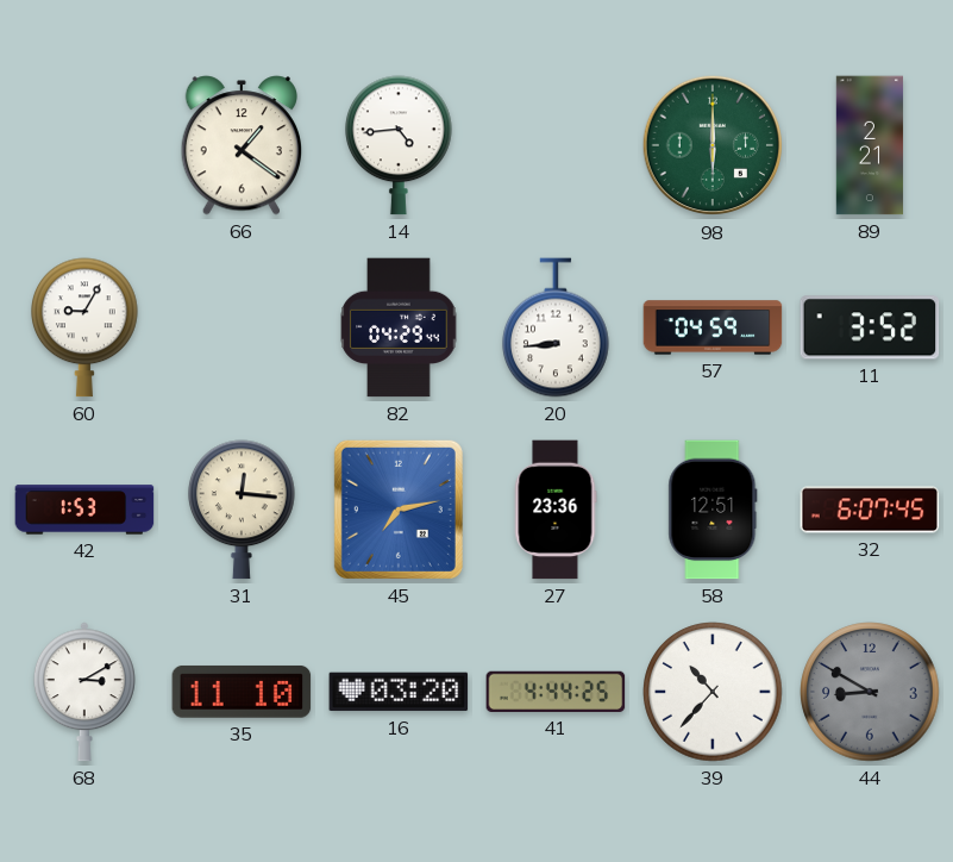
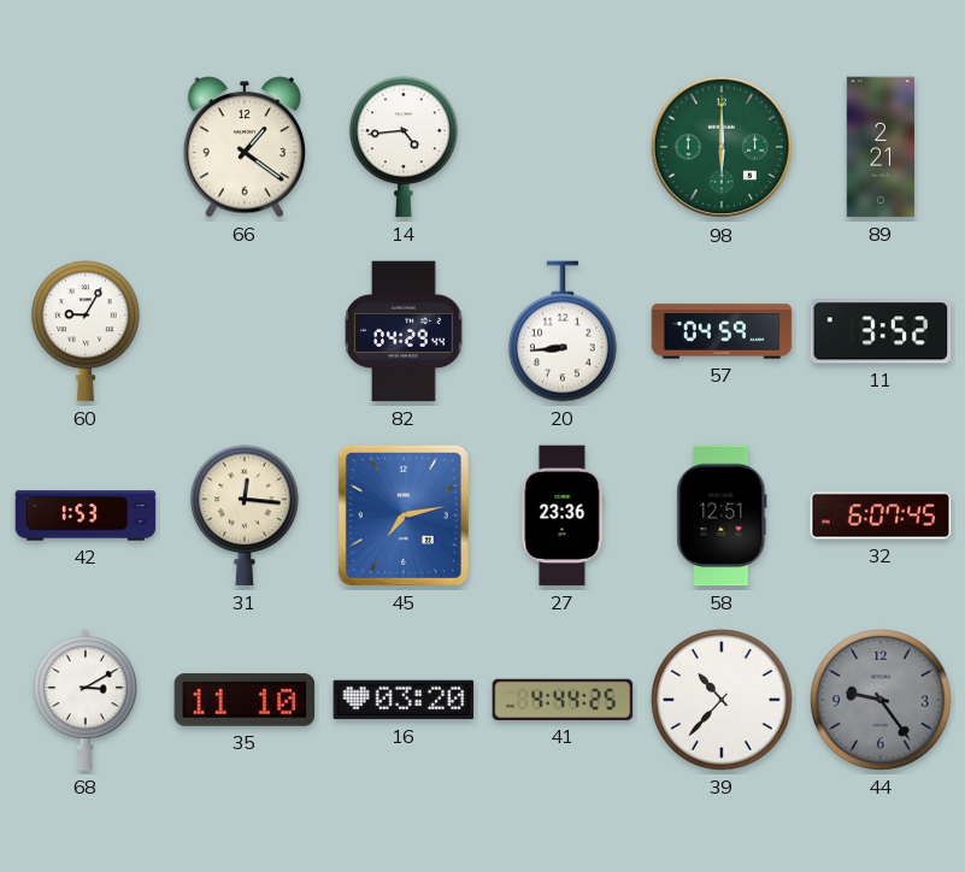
44: 8:50 -> 9:24
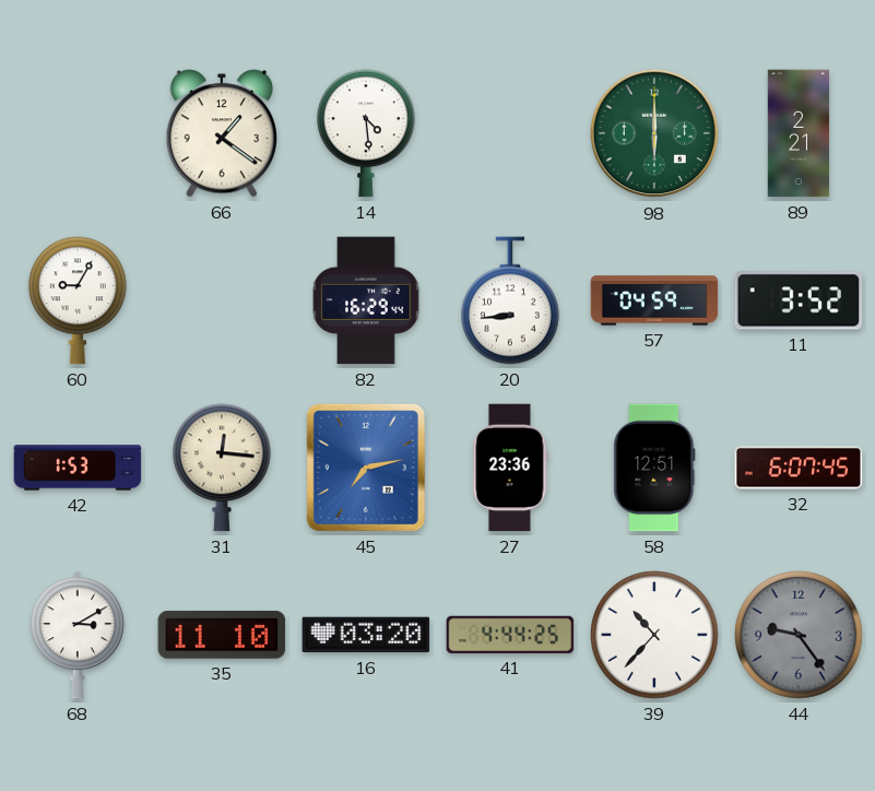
14: 4:44 -> 4:29
82: 04:29 -> 16:29
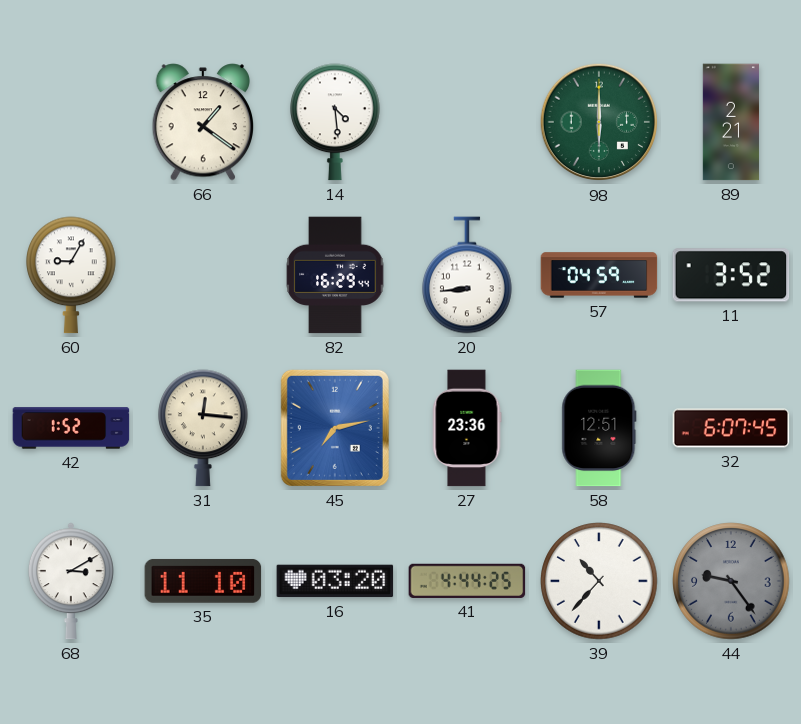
42: 1:53 -> 1:52
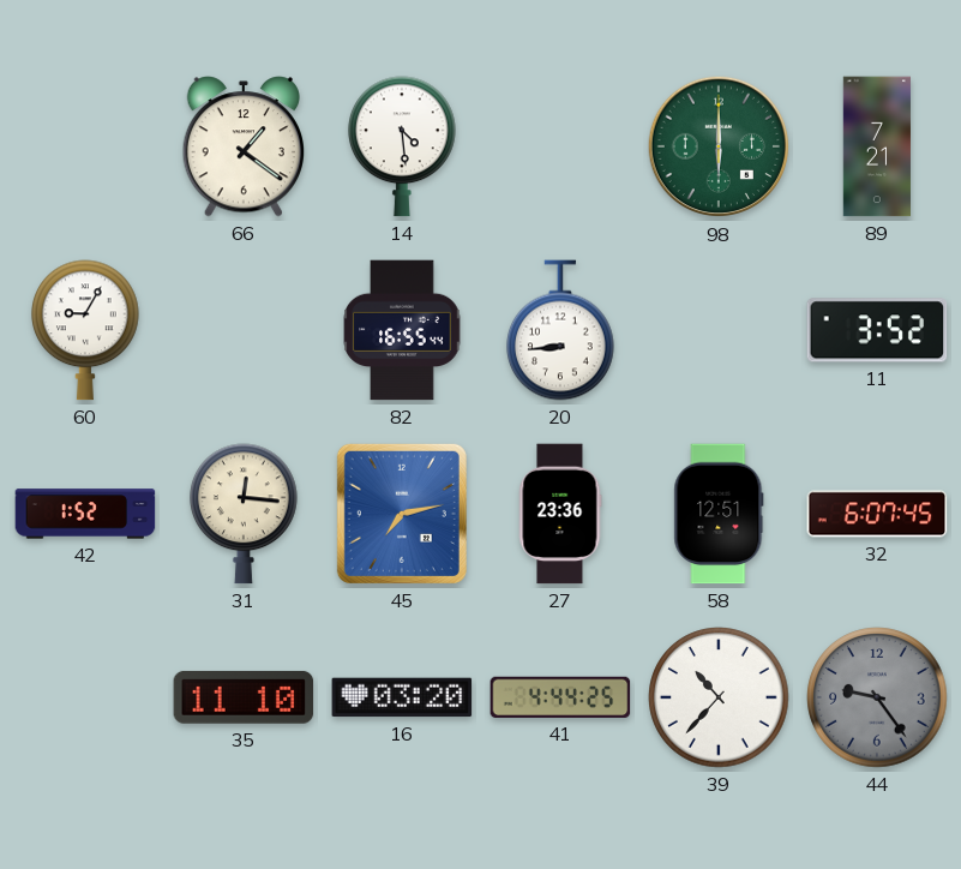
89: 2:21 -> 7:21
82: 16:29 -> 16:55
57: 04:59 -> none
68: 3:10 -> none
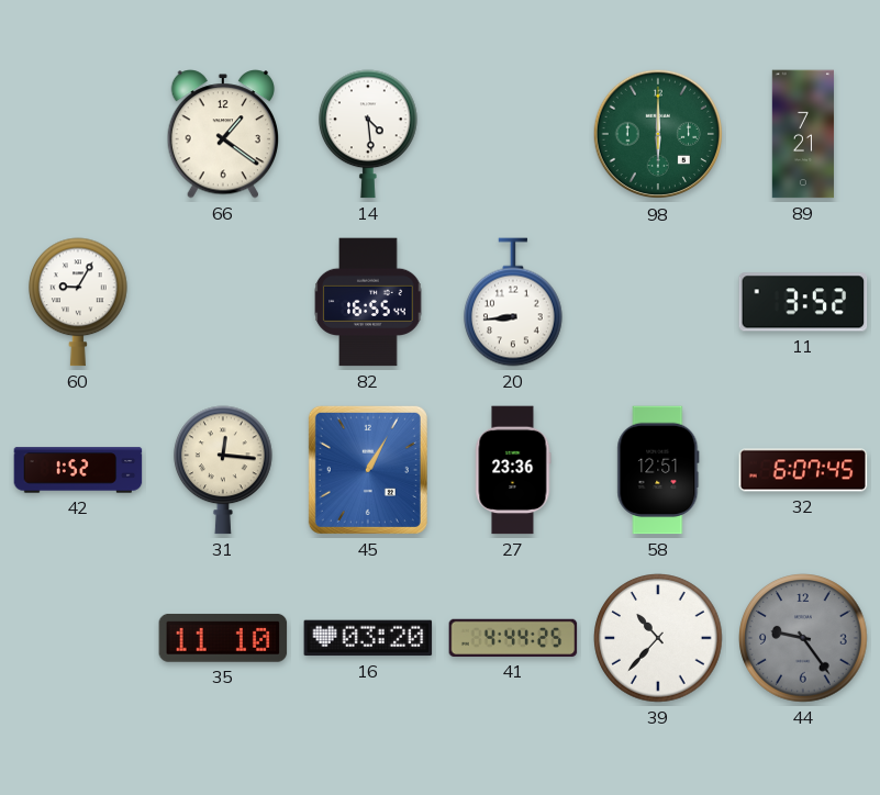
45: 7:13 -> 1:05
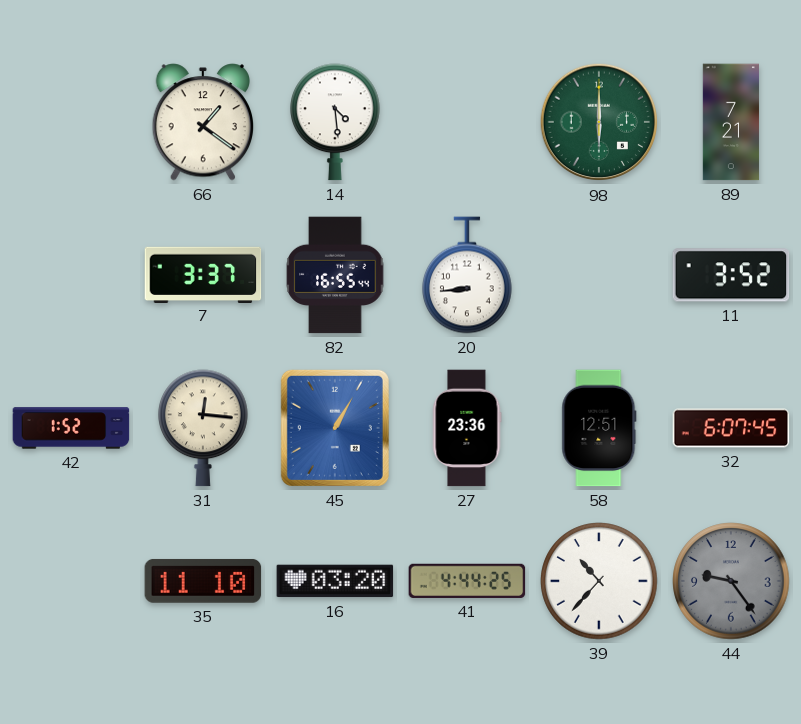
60: 9:05 -> none
7: none -> 3:37
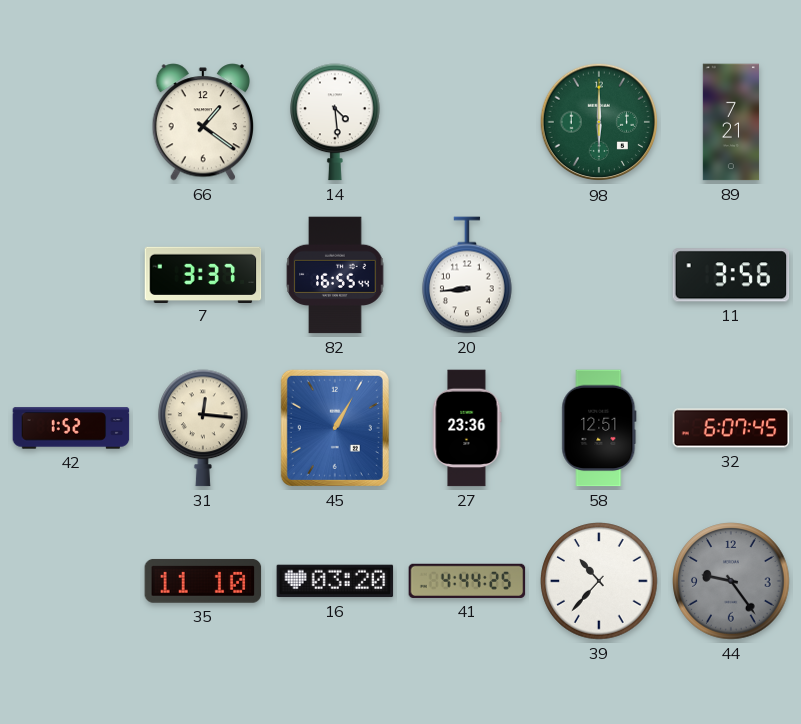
11: 3:52 -> 3:56
